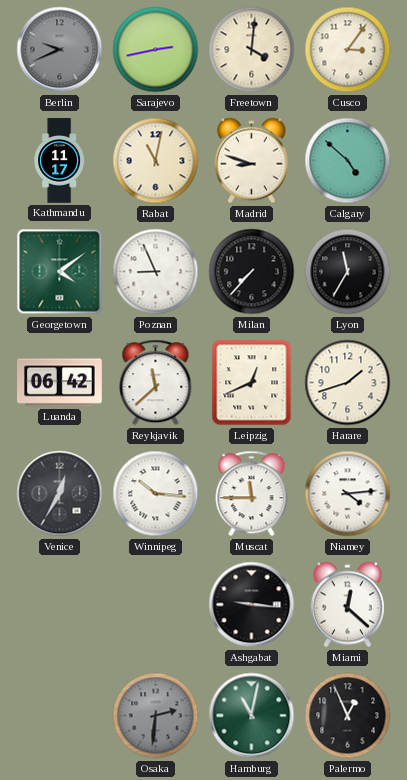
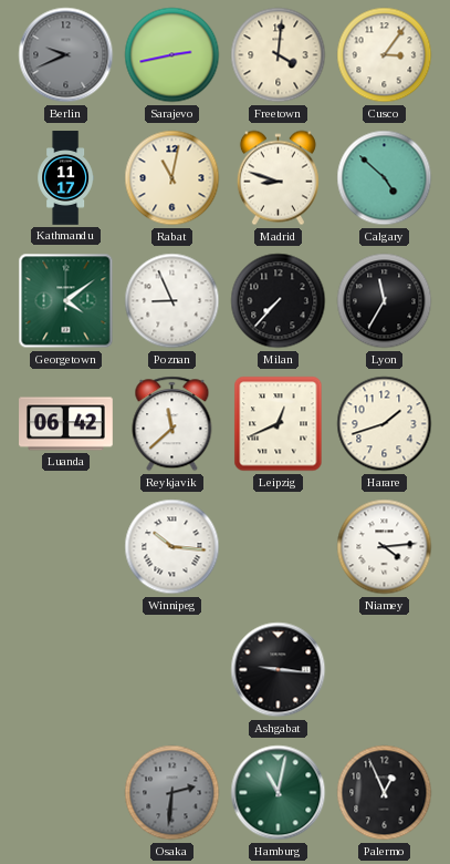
Venice: 12:35 -> none
Muscat: 11:45 -> none
Miami: 12:22 -> none
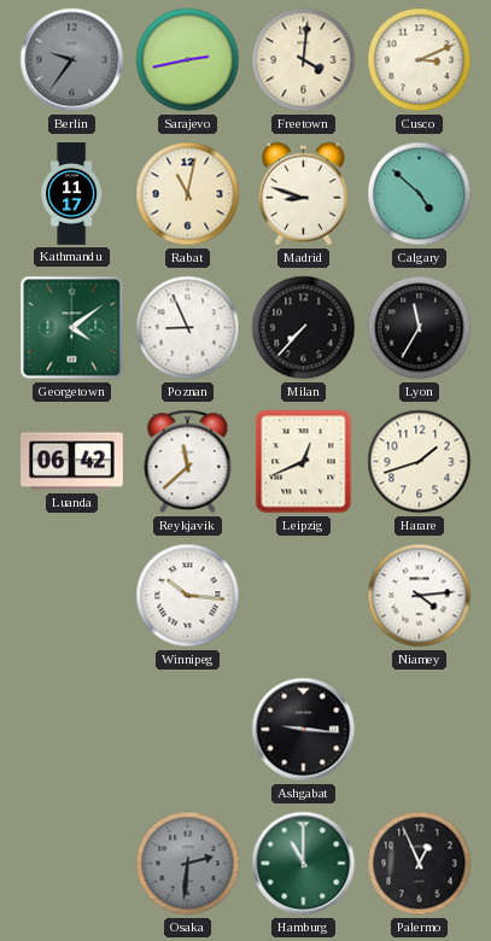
Berlin: 9:41 -> 9:36
Cusco: 3:06 -> 3:11
Hamburg: 11:02 -> 11:00
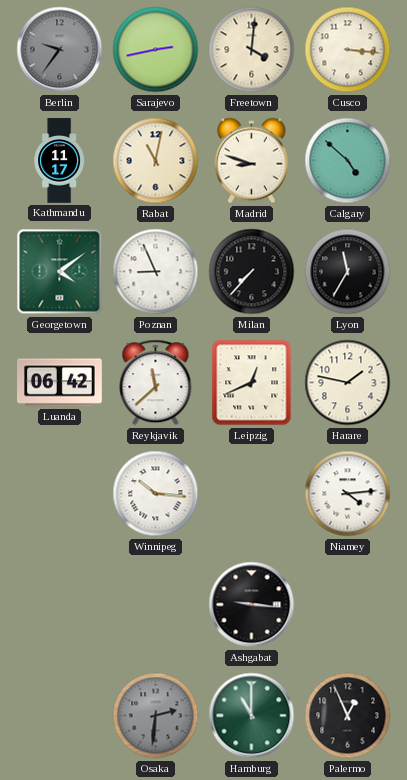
Cusco: 3:11 -> 3:16
Harare: 1:42 -> 1:47
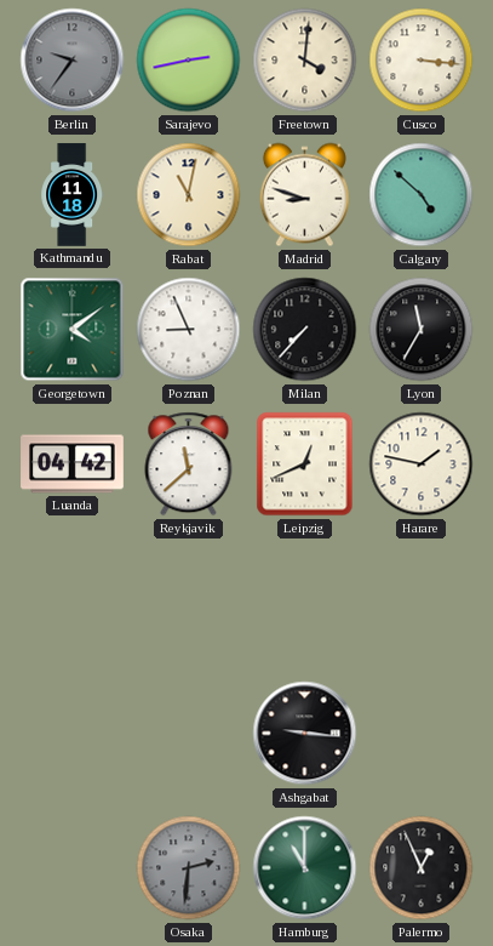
Kathmandu: 11:17 -> 11:18
Luanda: 06:42 -> 04:42
Winnipeg: 10:16 -> none
Niamey: 4:14 -> none
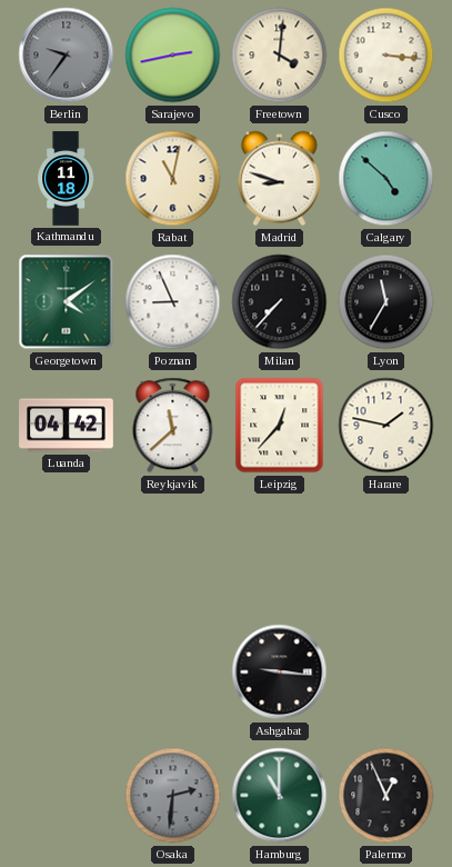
Leipzig: 12:41 -> 12:37
